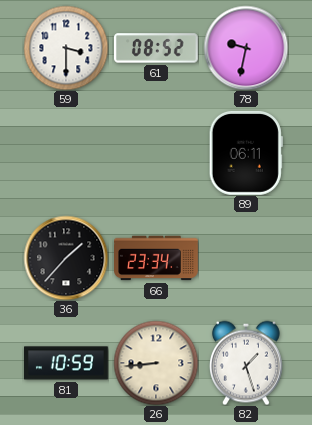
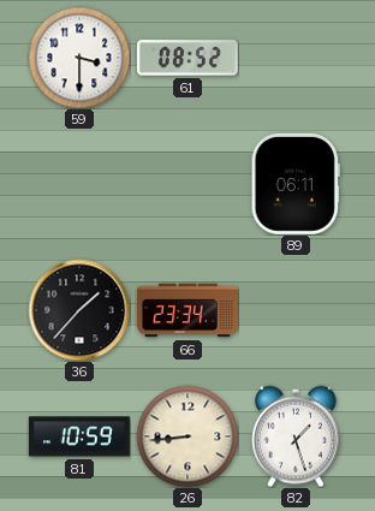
78: 9:32 -> none
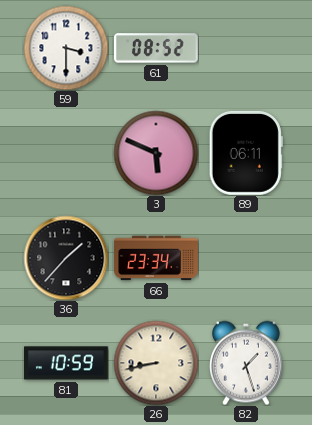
3: none -> 5:49
26: 8:44 -> 8:43
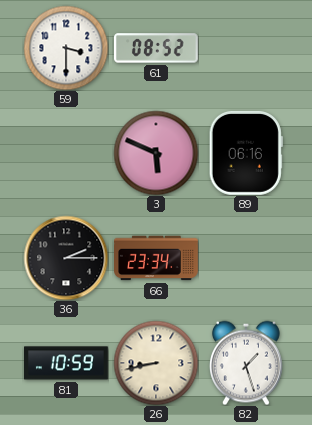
89: 06:11 -> 06:16
36: 1:37 -> 2:15
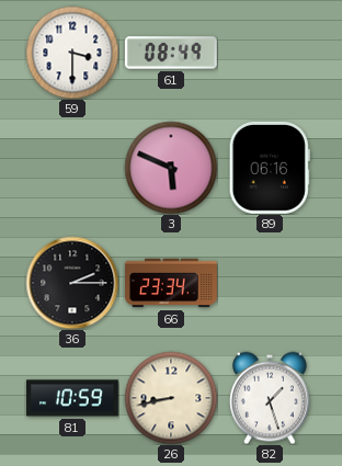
61: 08:52 -> 08:49
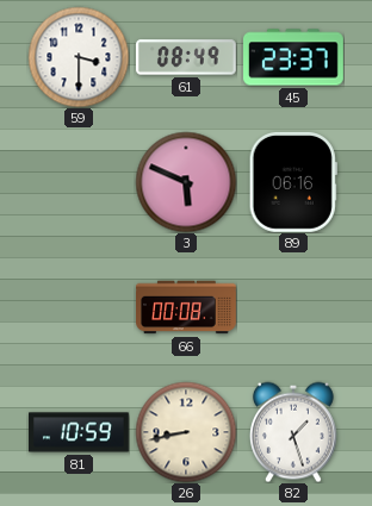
45: none -> 23:37
36: 2:15 -> none
66: 23:34 -> 00:08
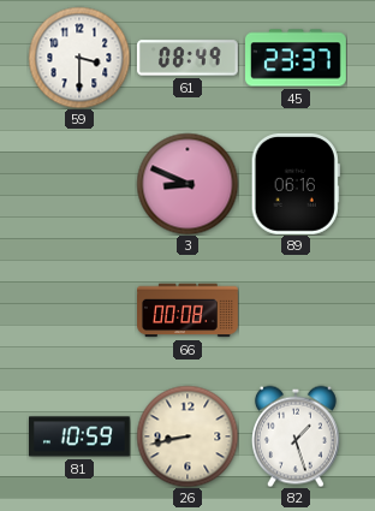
3: 5:49 -> 8:49
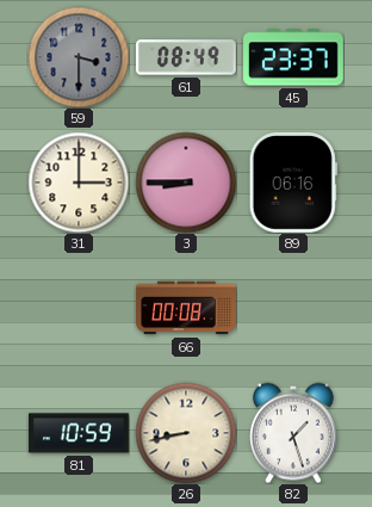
59 dial: white -> grey
31: none -> 3:00
3: 8:49 -> 8:45
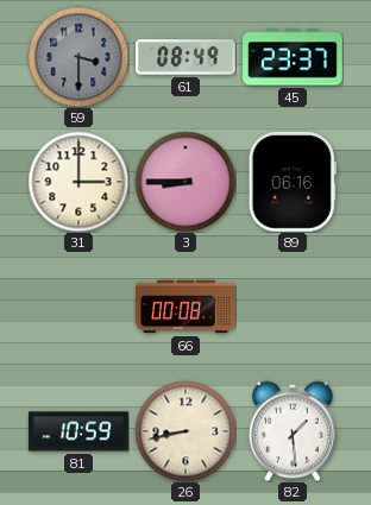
82: 1:27 -> 1:29
